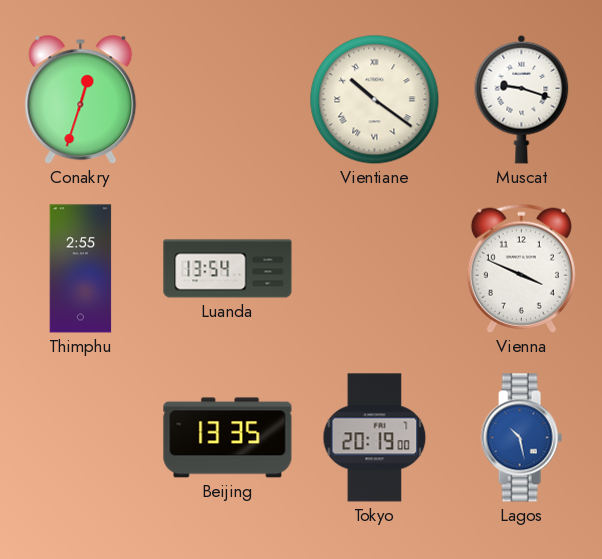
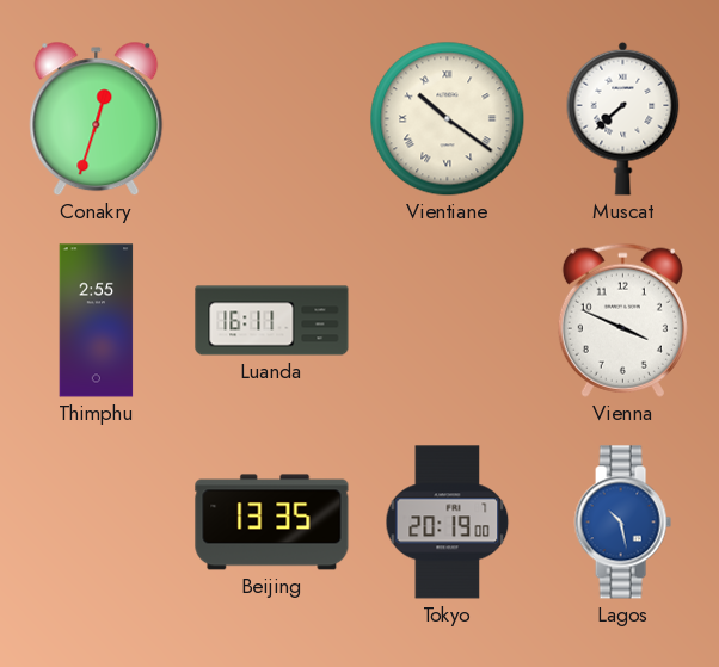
Muscat: 9:18 -> 7:38
Luanda: 13:54 -> 16:11
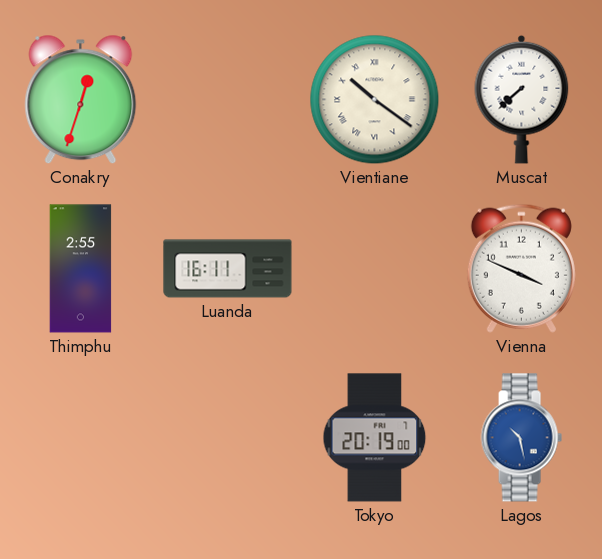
Beijing: 13:35 -> none
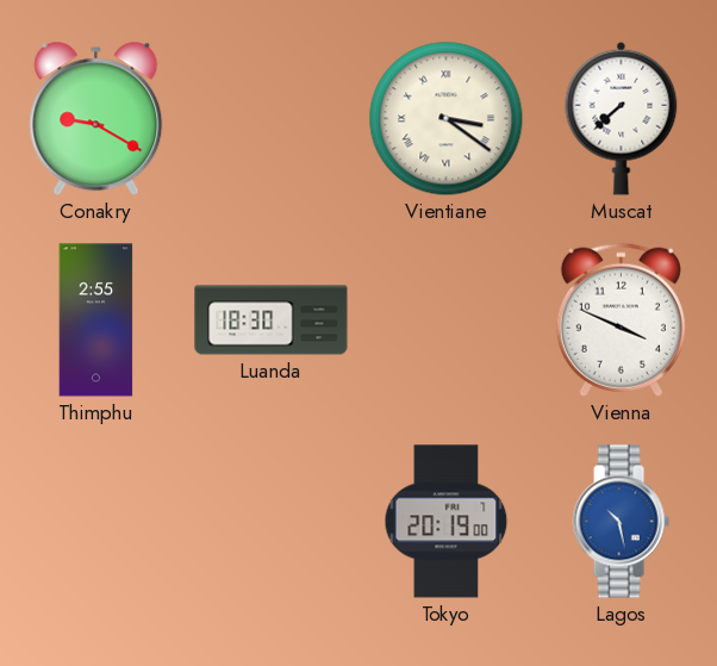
Conakry: 12:33 -> 9:20
Vientiane: 10:21 -> 3:21
Luanda: 16:11 -> 18:30
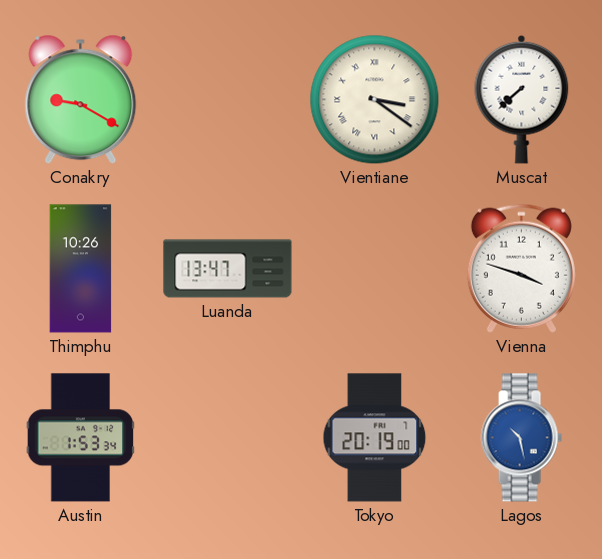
Thimphu: 2:55 -> 10:26
Luanda: 18:30 -> 13:47
Vienna: 3:49 -> 3:48
Austin: none -> 1:53
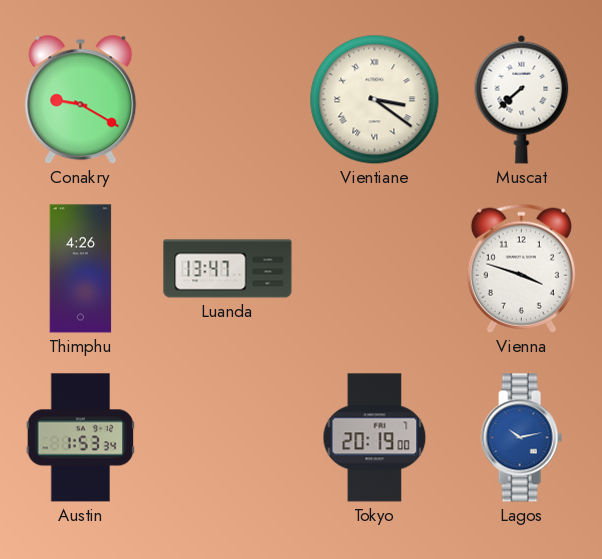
Thimphu: 10:26 -> 4:26
Lagos: 10:28 -> 10:13
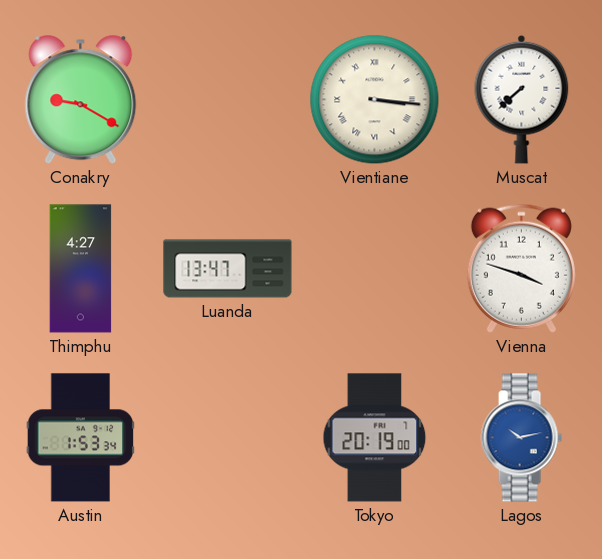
Vientiane: 3:21 -> 3:16
Thimphu: 4:26 -> 4:27
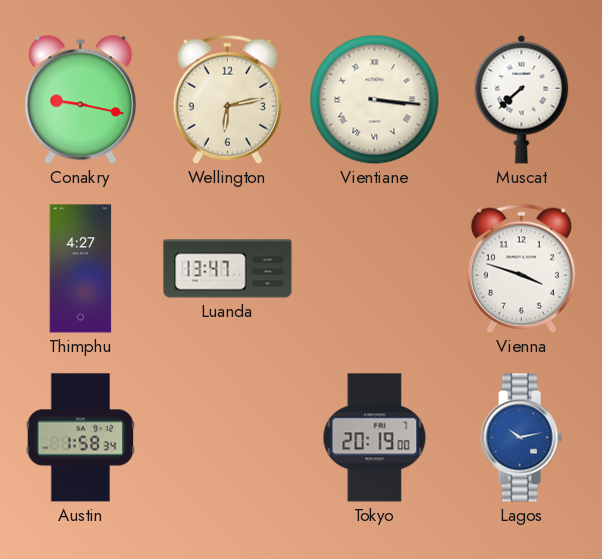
Conakry: 9:20 -> 9:17
Wellington: none -> 6:13
Austin: 1:53 -> 1:58
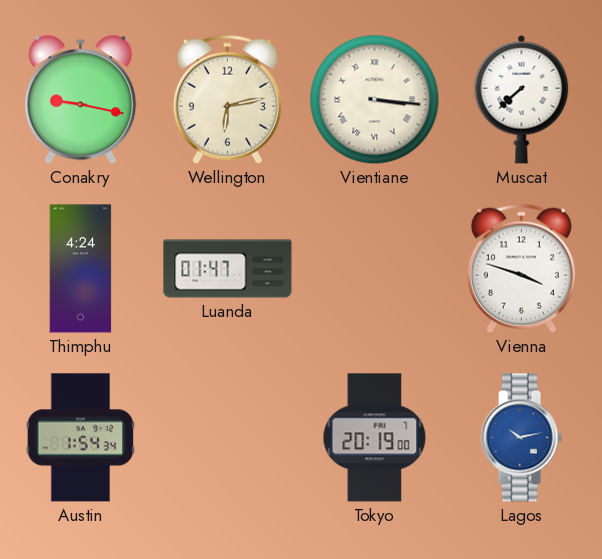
Thimphu: 4:27 -> 4:24
Luanda: 13:47 -> 01:47
Austin: 1:58 -> 1:54
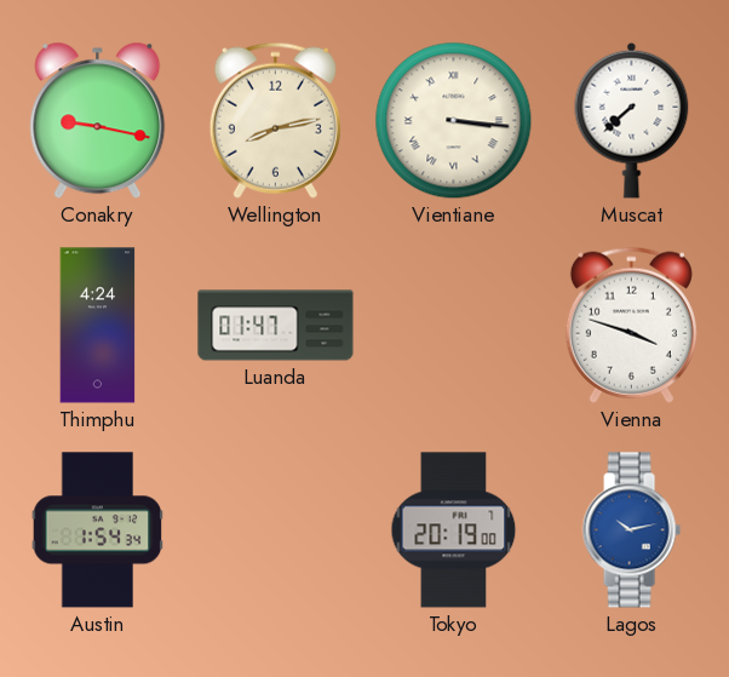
Wellington: 6:13 -> 8:13
